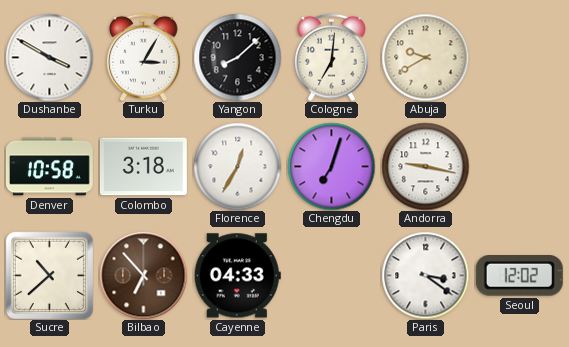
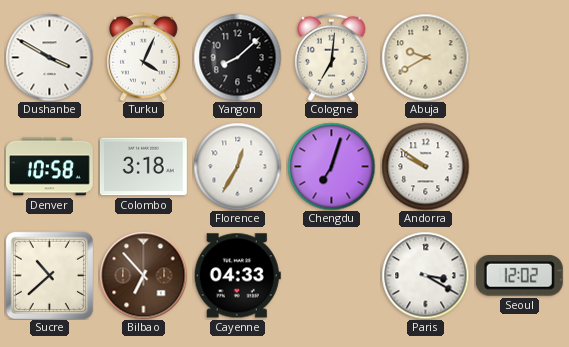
Turku: 3:05 -> 4:04
Andorra: 9:17 -> 9:51
Paris: 3:21 -> 3:20
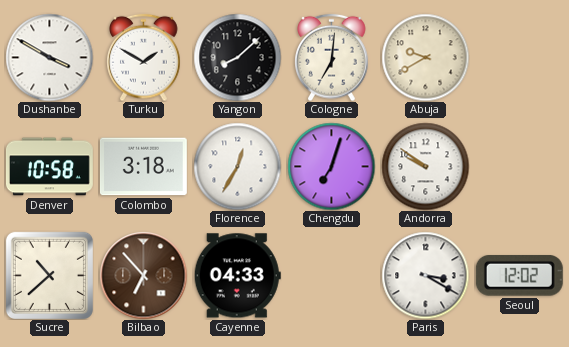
Turku: 4:04 -> 1:50
